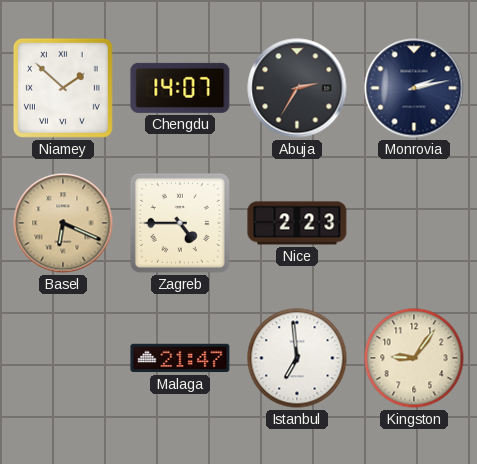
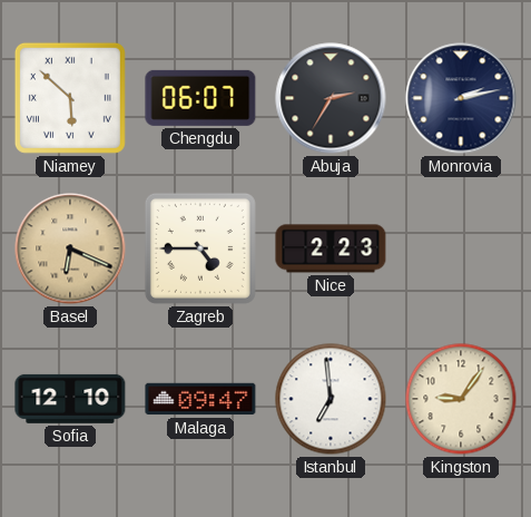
Niamey: 1:52 -> 5:52
Chengdu: 14:07 -> 06:07
Sofia: none -> 12:10
Malaga: 21:47 -> 09:47
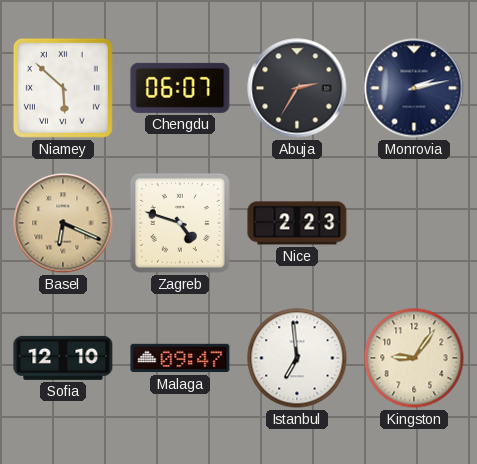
Zagreb: 4:45 -> 4:48
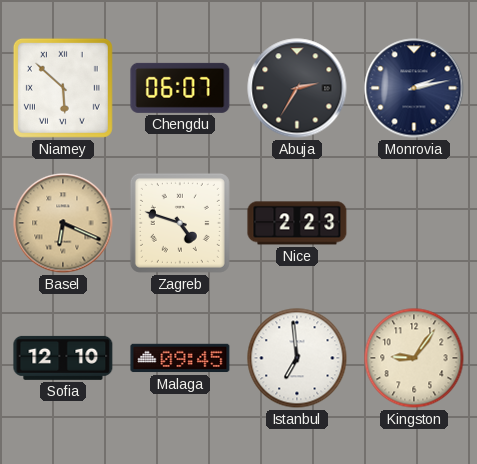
Malaga: 09:47 -> 09:45
